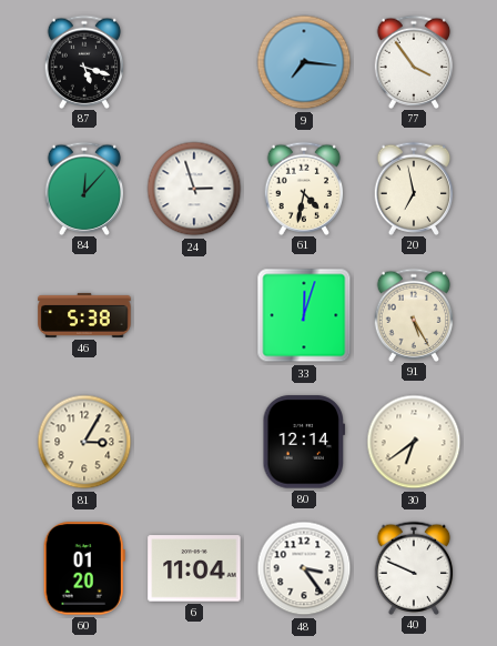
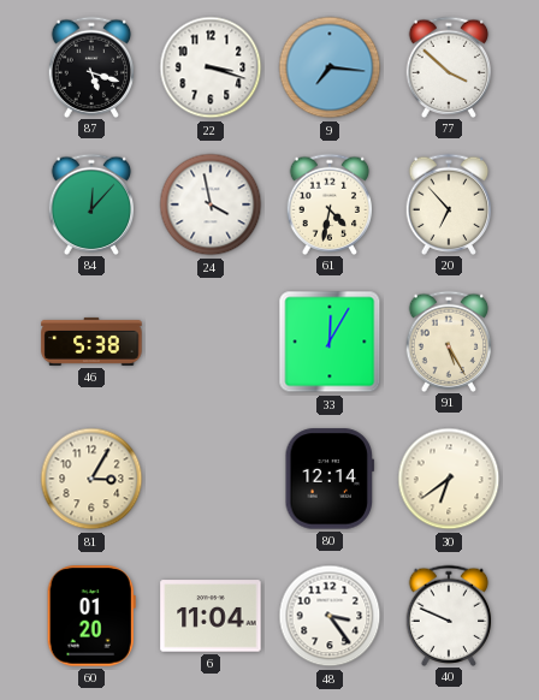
22: none -> 3:18
77: 3:54 -> 3:52
24: 2:57 -> 3:58
20: 6:58 -> 6:53
33: 12:03 -> 12:05
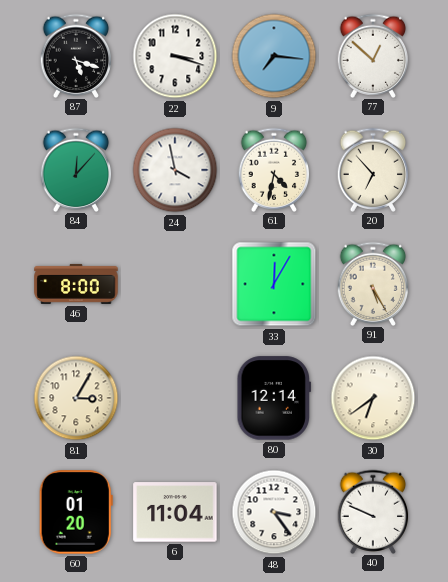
77: 3:52 -> 12:52
46: 5:38 -> 8:00
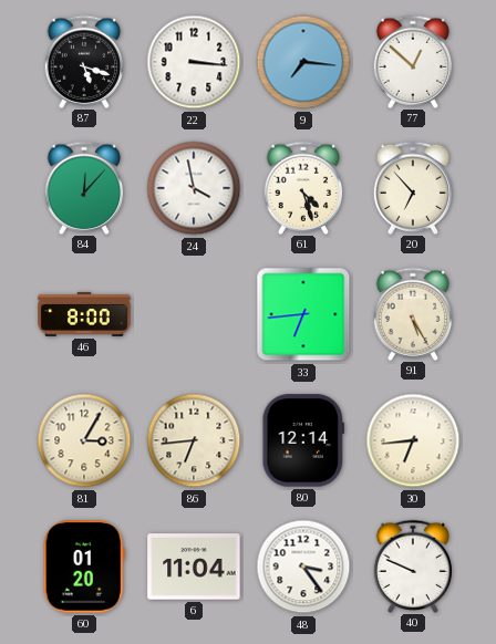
22: 3:18 -> 3:16
61: 4:32 -> 4:27
33: 12:05 -> 6:44
86: none -> 6:44
30: 6:39 -> 6:44
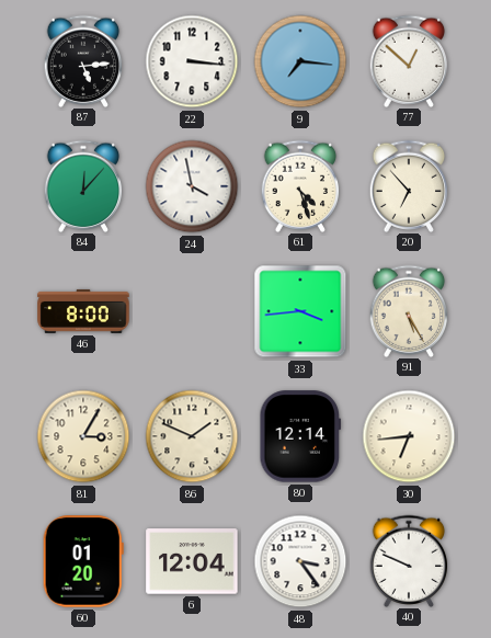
87: 5:18 -> 5:14
33: 6:44 -> 3:44
86: 6:44 -> 1:49
6: 11:04 -> 12:04
